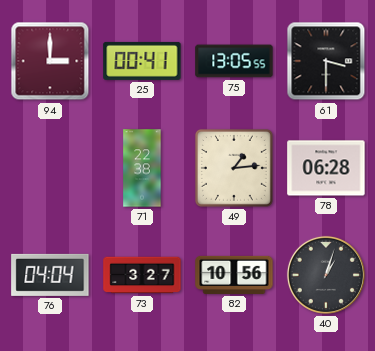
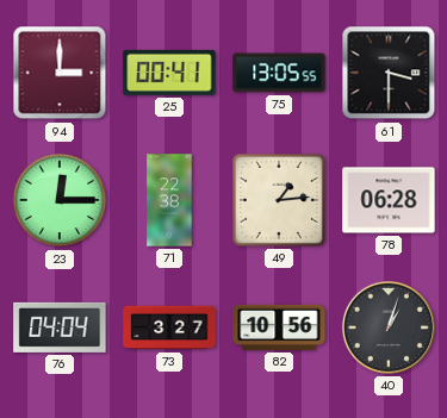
23: none -> 12:15
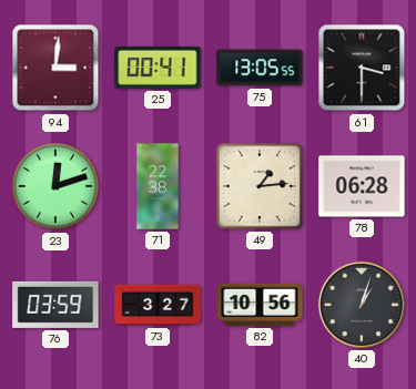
94: 3:00 -> 3:01
23: 12:15 -> 12:12
76: 04:04 -> 03:59
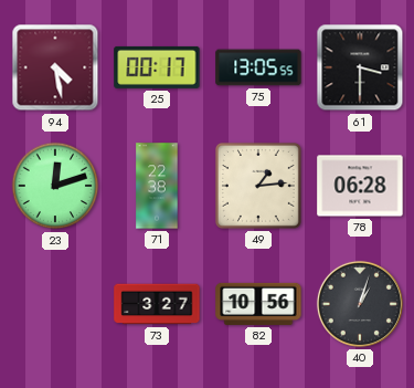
94: 3:01 -> 4:28
25: 00:41 -> 00:17
76: 03:59 -> none
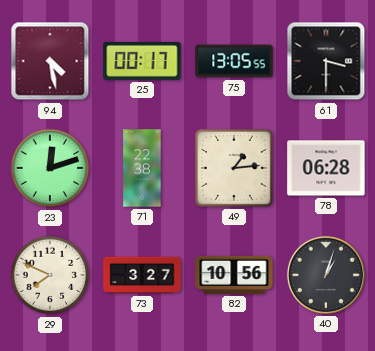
29: none -> 7:49
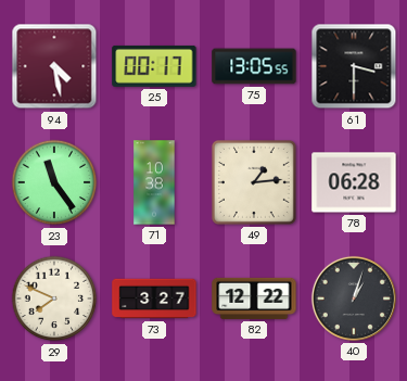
23: 12:12 -> 11:24
71: 22:38 -> 10:38
82: 10:56 -> 12:22
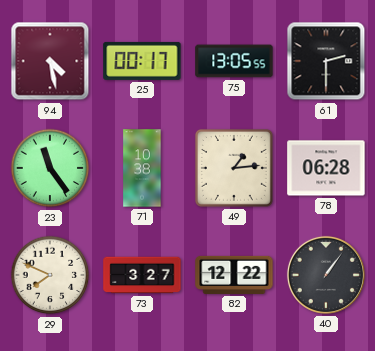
61: 3:30 -> 2:30
40: 1:03 -> 1:06
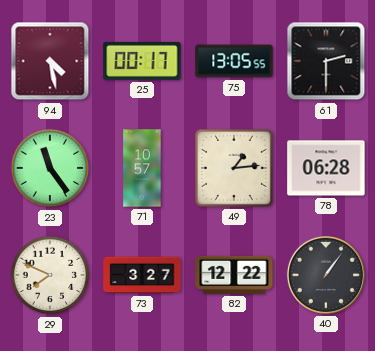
71: 10:38 -> 10:57
